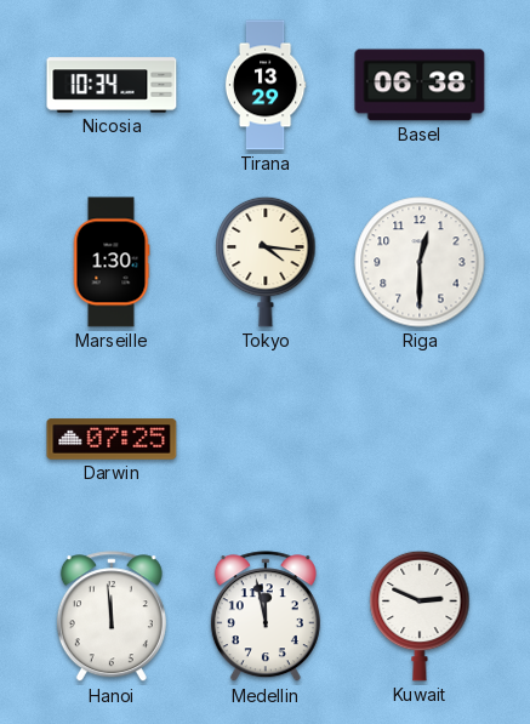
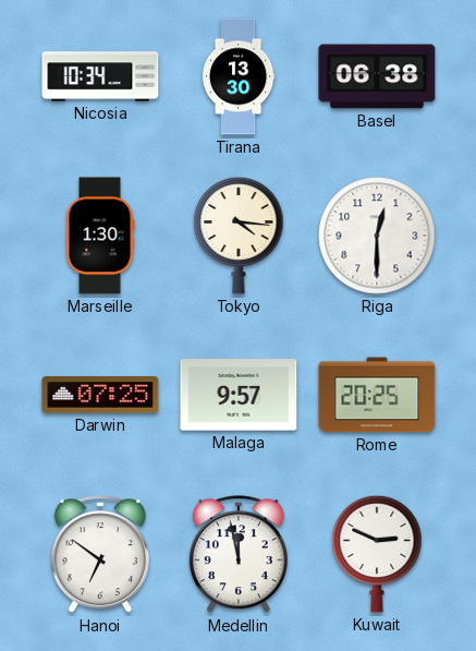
Tirana: 13:29 -> 13:30
Malaga: none -> 9:57
Rome: none -> 20:25
Hanoi: 11:59 -> 6:51
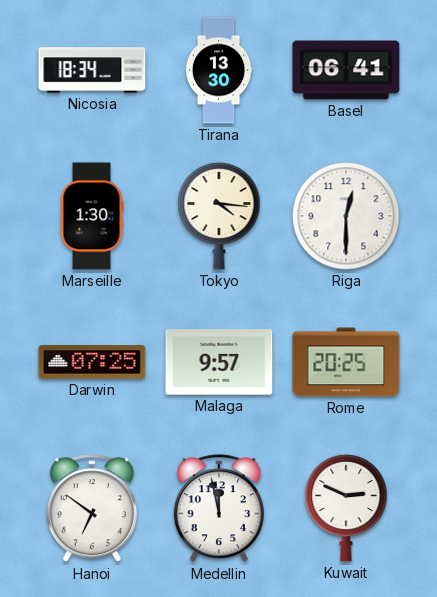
Nicosia: 10:34 -> 18:34
Basel: 06:38 -> 06:41
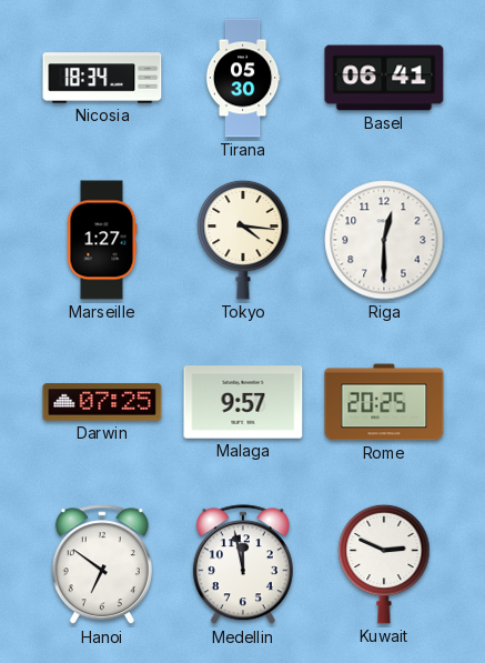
Tirana: 13:30 -> 05:30
Marseille: 1:30 -> 1:27
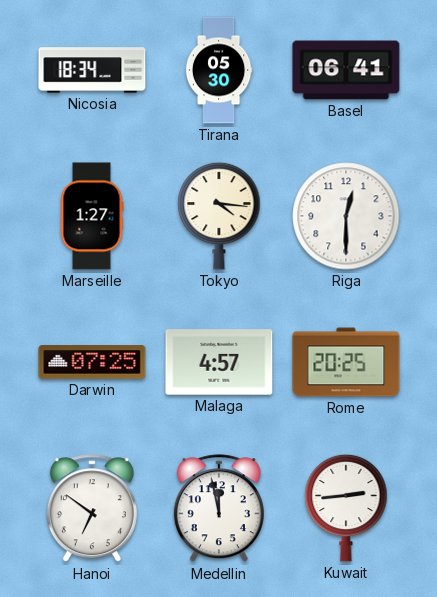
Malaga: 9:57 -> 4:57
Kuwait: 2:49 -> 2:44
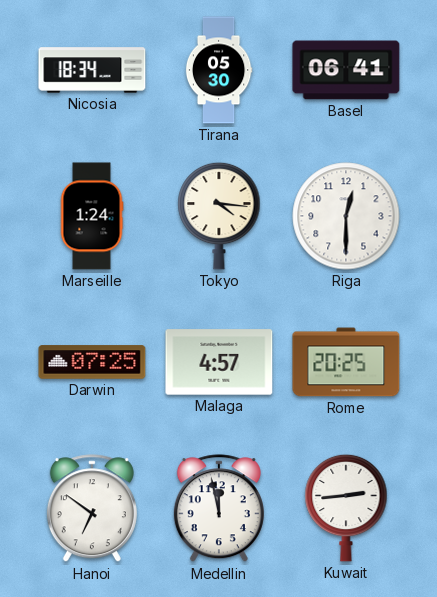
Marseille: 1:27 -> 1:24
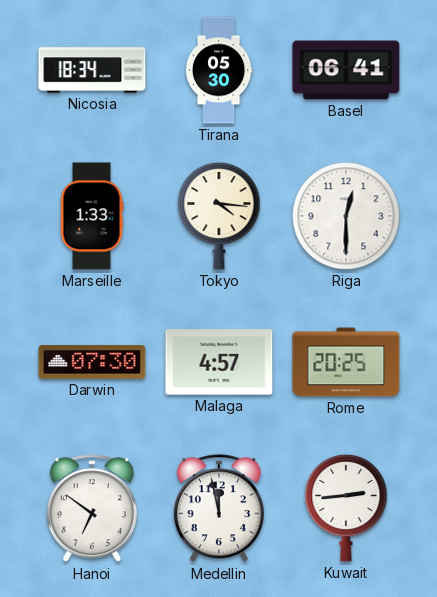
Marseille: 1:24 -> 1:33
Darwin: 07:25 -> 07:30
